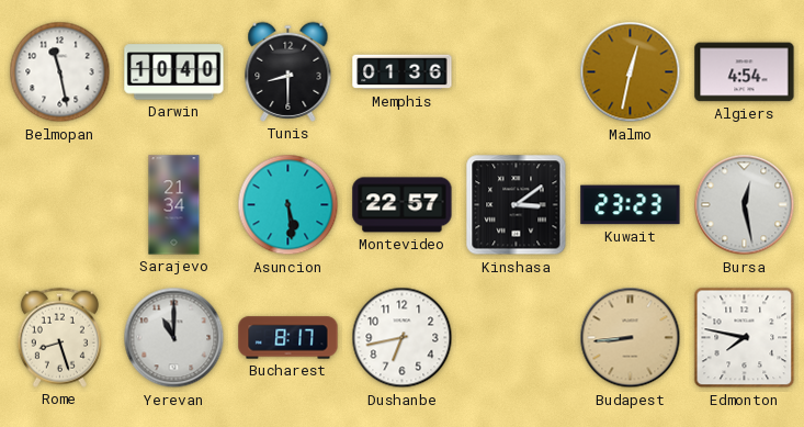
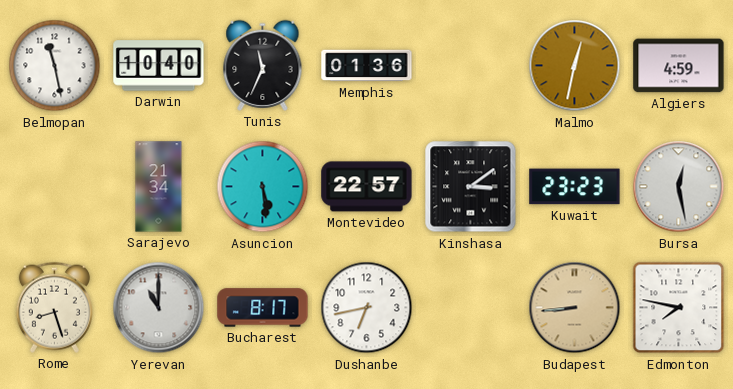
Tunis: 8:30 -> 11:34
Algiers: 4:54 -> 4:59
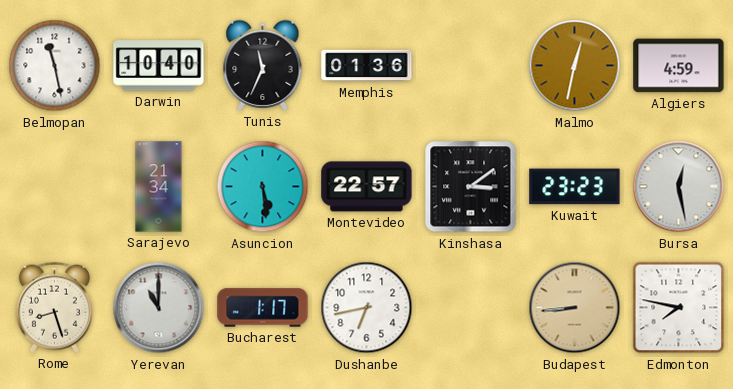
Bucharest: 8:17 -> 1:17
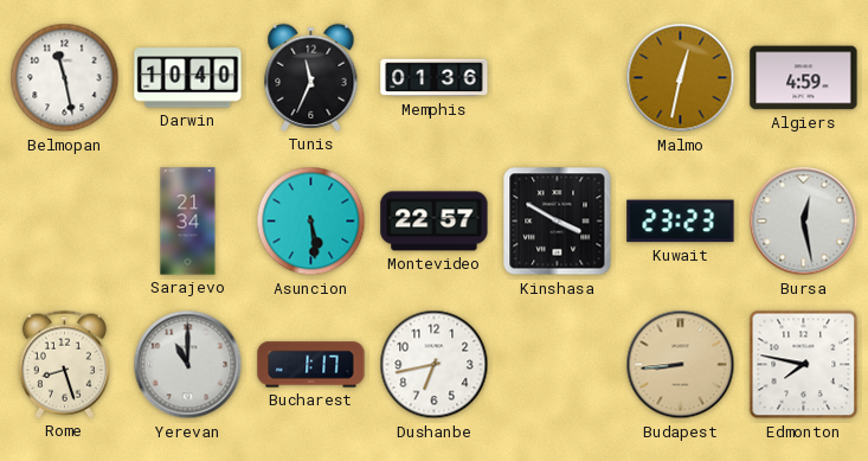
Kinshasa: 3:09 -> 3:50
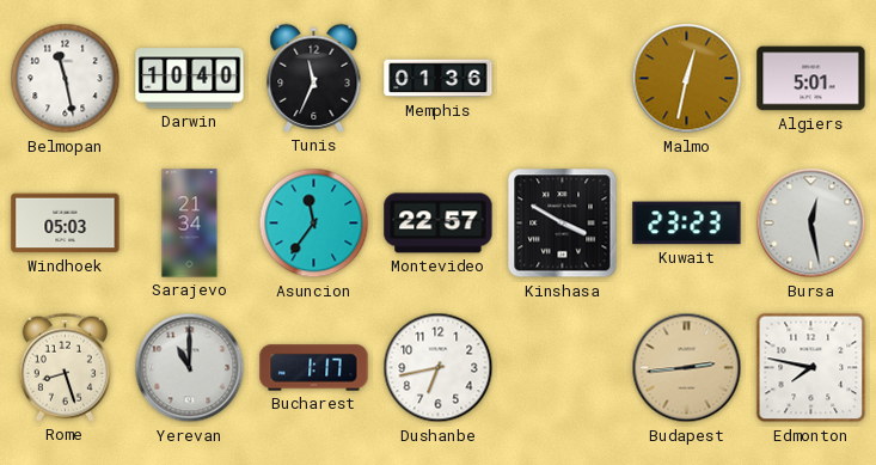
Algiers: 4:59 -> 5:01
Windhoek: none -> 05:03
Asuncion: 5:29 -> 11:36
Budapest: 8:44 -> 2:44
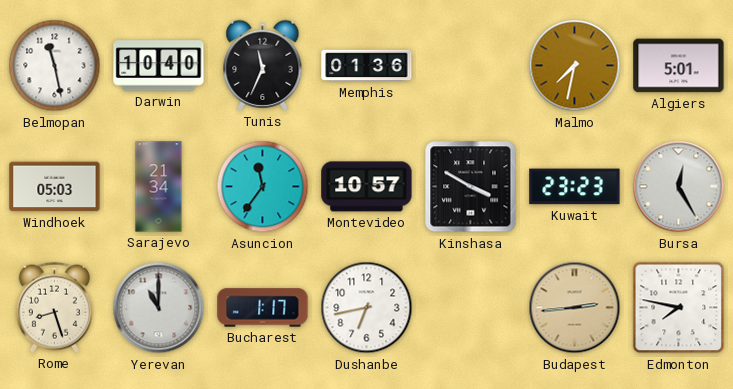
Malmo: 12:32 -> 7:32
Montevideo: 22:57 -> 10:57
Bursa: 12:28 -> 12:25
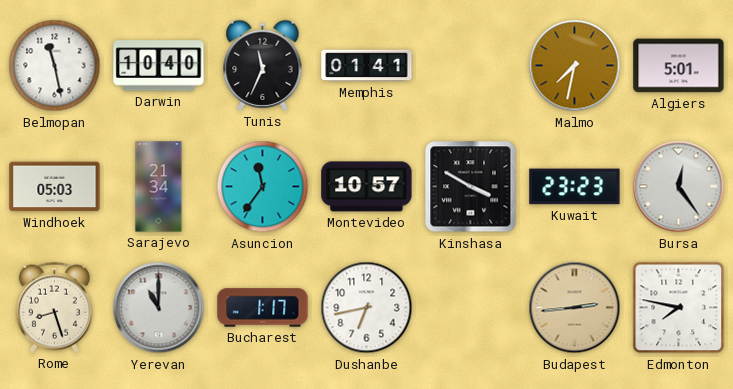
Memphis: 01:36 -> 01:41
Bursa: 12:25 -> 12:24
